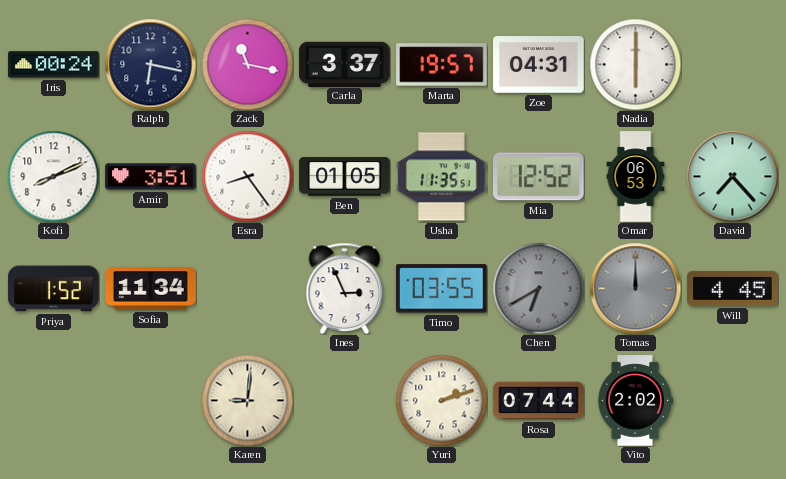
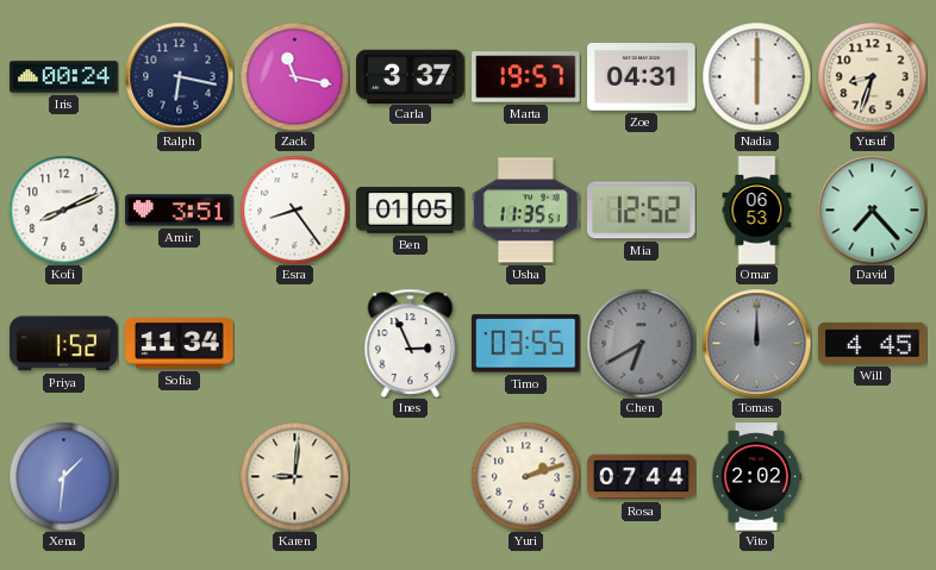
Yusuf: none -> 8:33
Xena: none -> 1:31
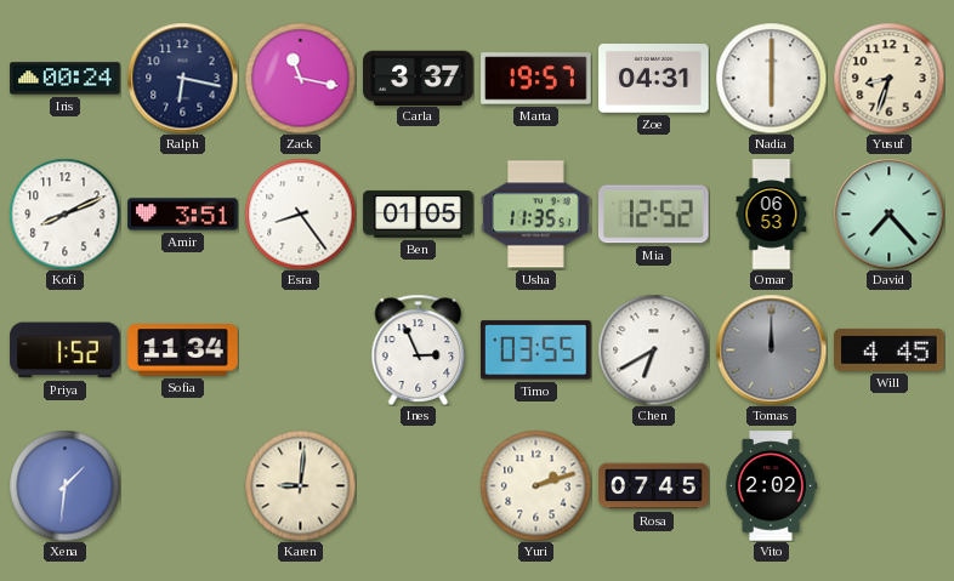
Chen dial: grey -> white
Rosa: 07:44 -> 07:45
